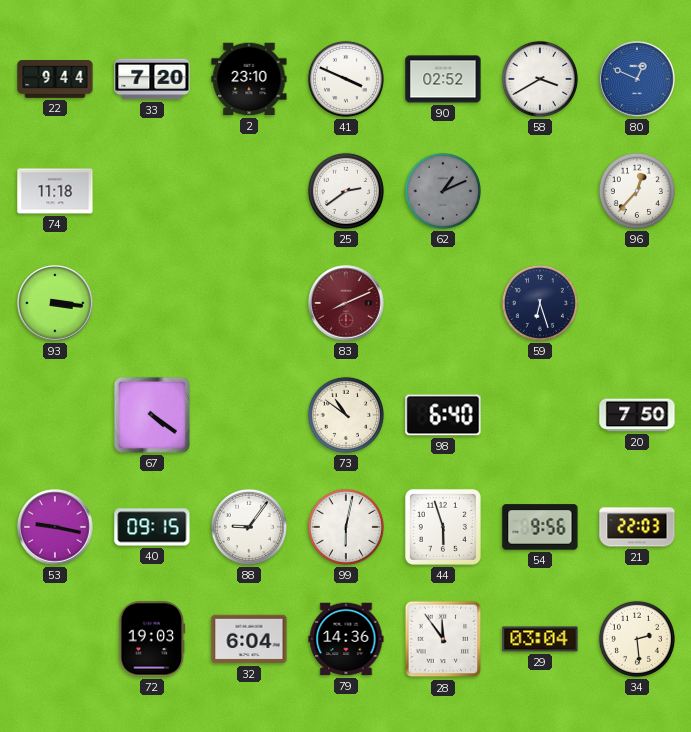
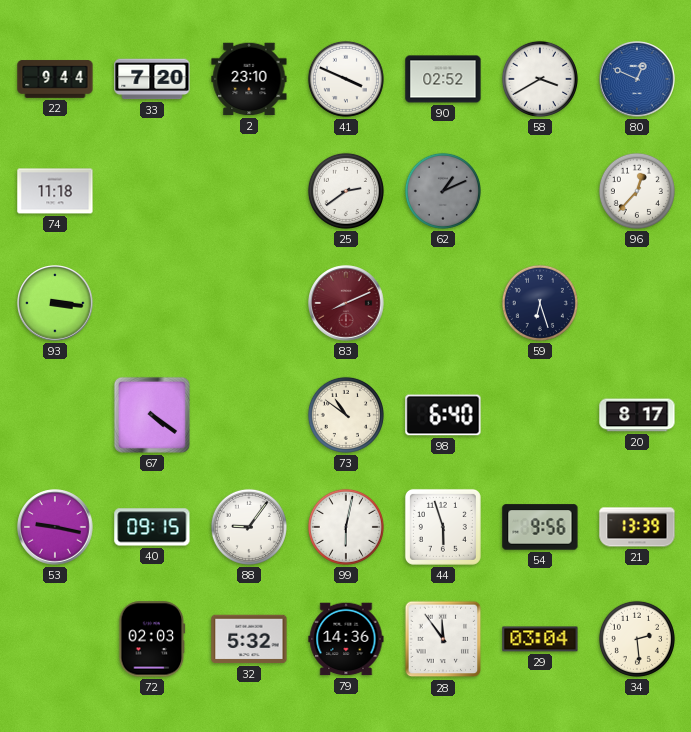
20: 7:50 -> 8:17
21: 22:03 -> 13:39
72: 19:03 -> 02:03
32: 6:04 -> 5:32
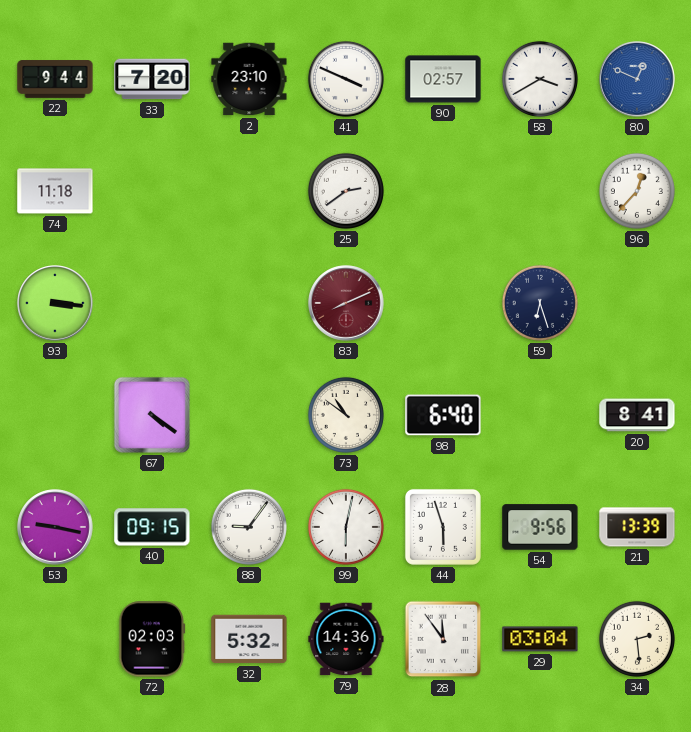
90: 02:52 -> 02:57
62: 1:11 -> none
20: 8:17 -> 8:41
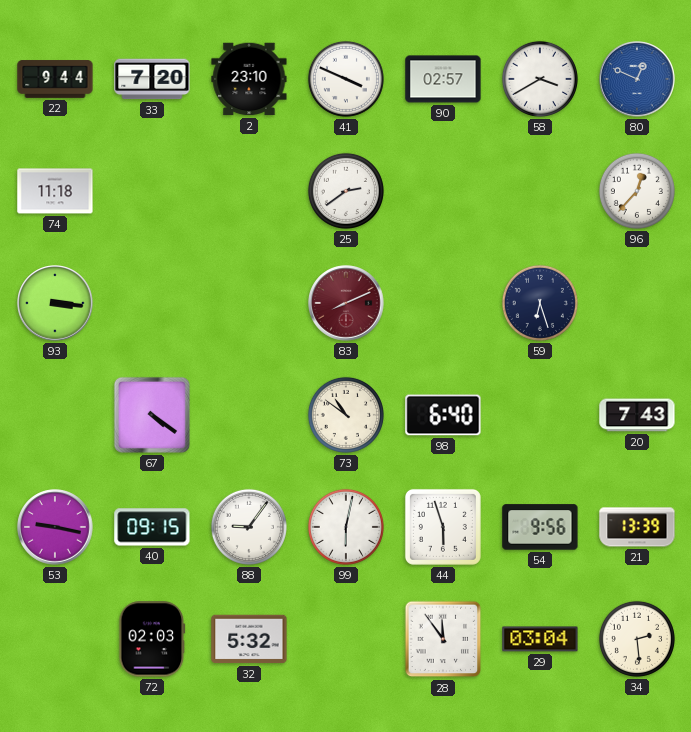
20: 8:41 -> 7:43
79: 14:36 -> none
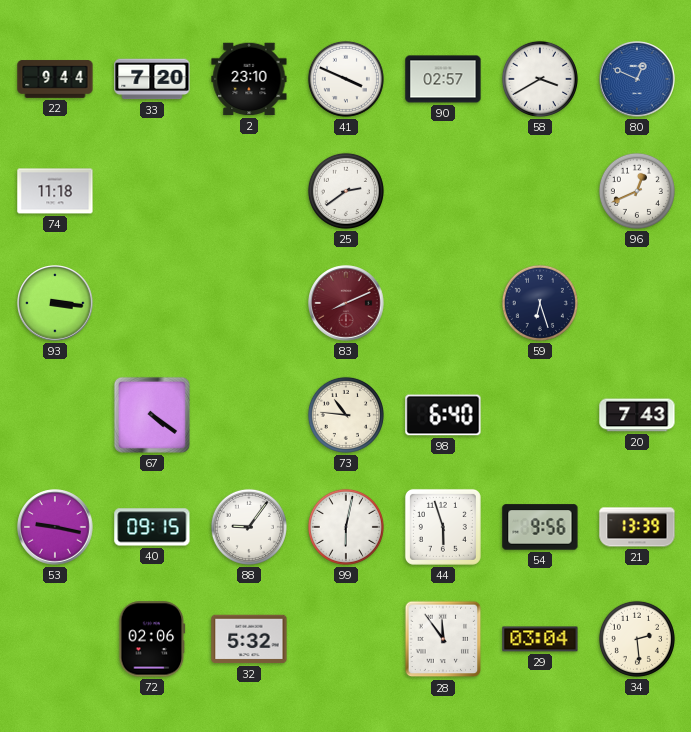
96: 12:37 -> 12:41
73: 10:51 -> 10:46
72: 02:03 -> 02:06
